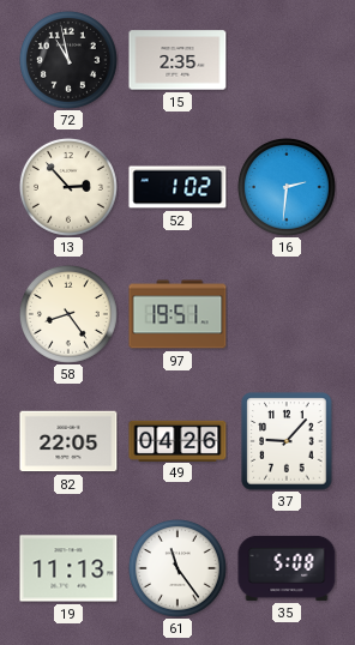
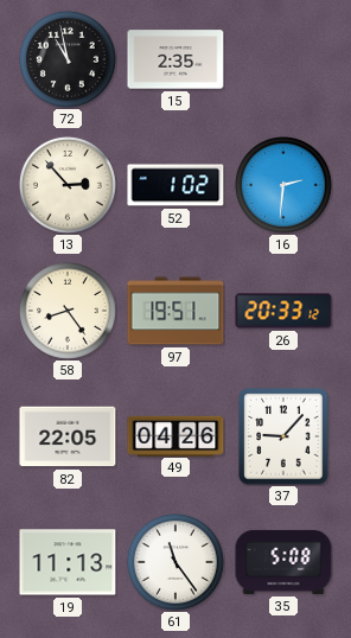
26: none -> 20:33
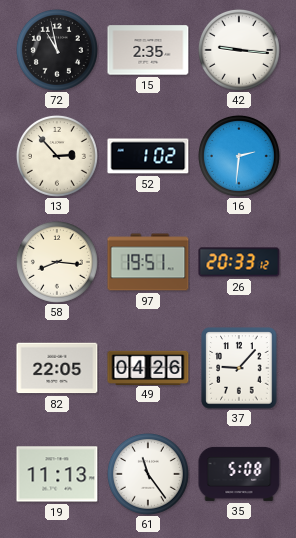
42: none -> 9:16
58: 8:24 -> 8:16
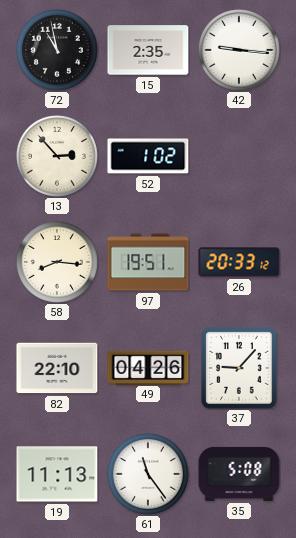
16: 2:31 -> none
82: 22:05 -> 22:10
